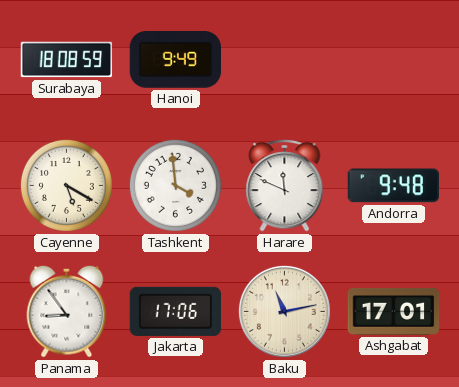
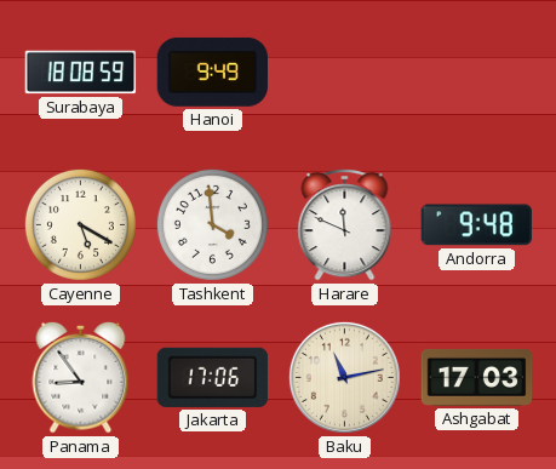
Ashgabat: 17:01 -> 17:03
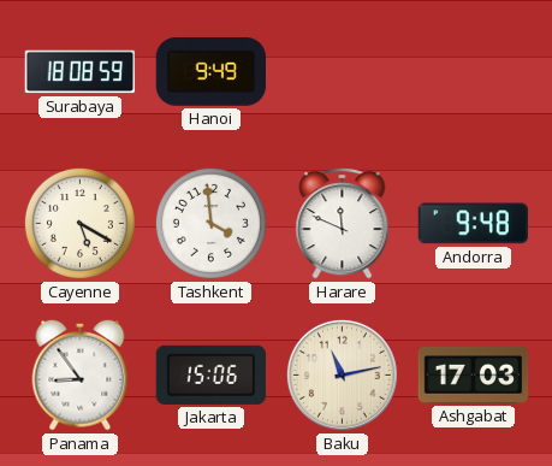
Jakarta: 17:06 -> 15:06
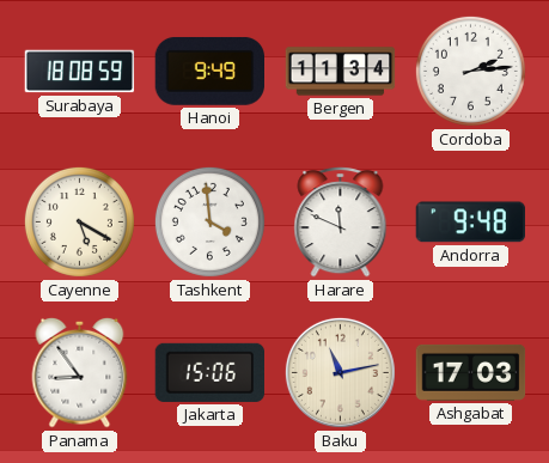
Bergen: none -> 11:34
Cordoba: none -> 2:14
